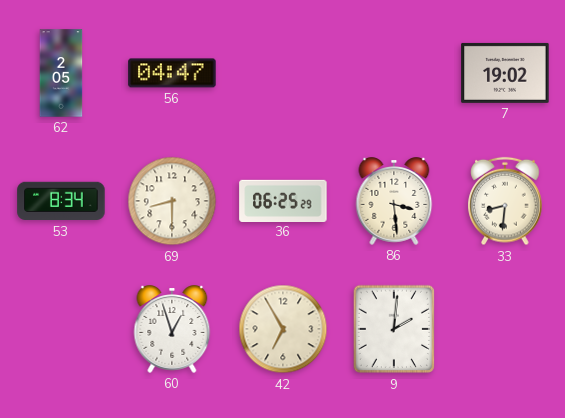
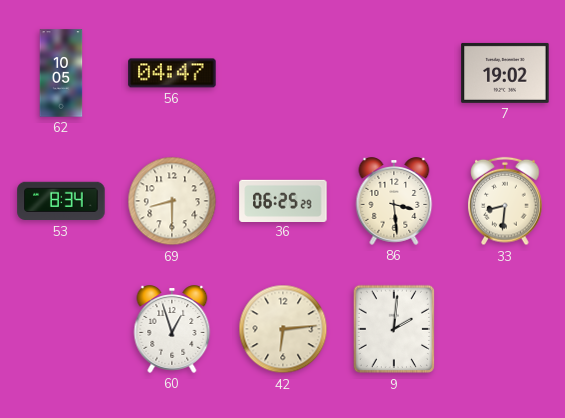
62: 2:05 -> 10:05
42: 6:55 -> 6:14
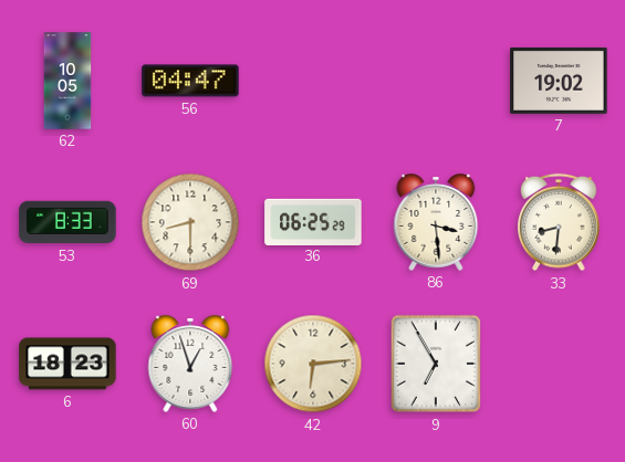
53: 8:34 -> 8:33
6: none -> 18:23
9: 2:01 -> 6:55
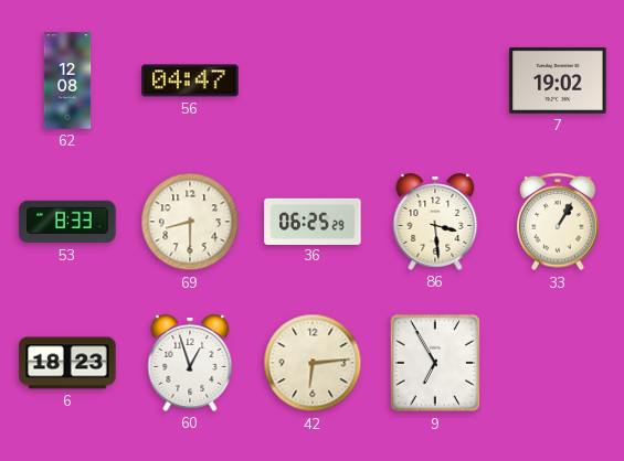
62: 10:05 -> 12:08
33: 8:31 -> 1:05
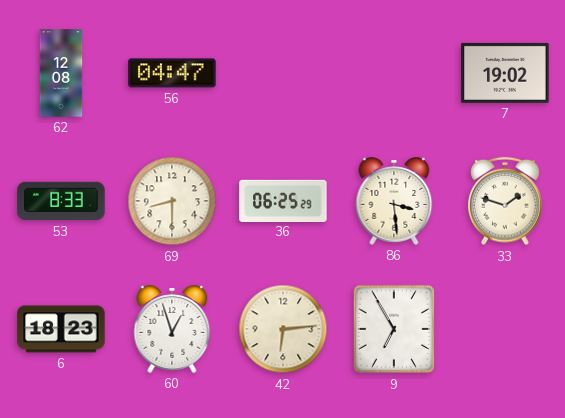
33: 1:05 -> 1:48
